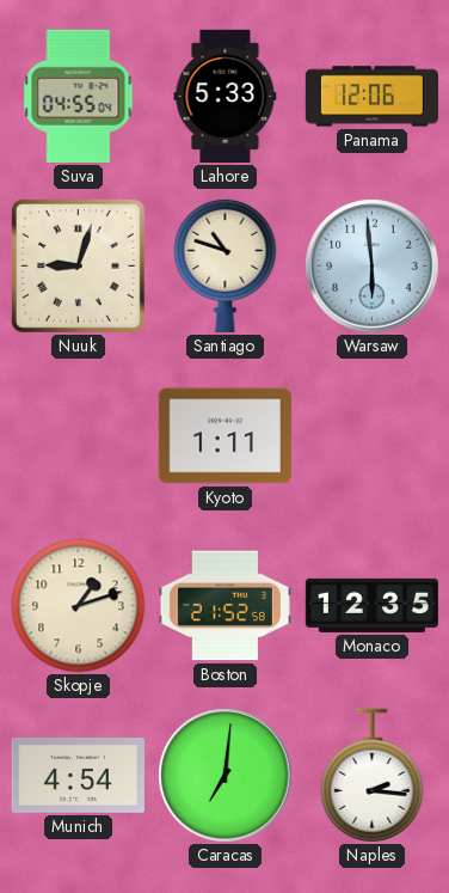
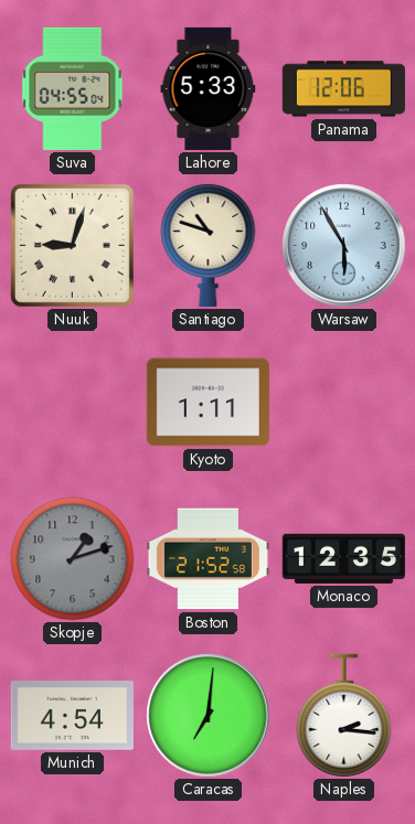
Warsaw: 5:59 -> 5:55
Skopje dial: cream -> grey
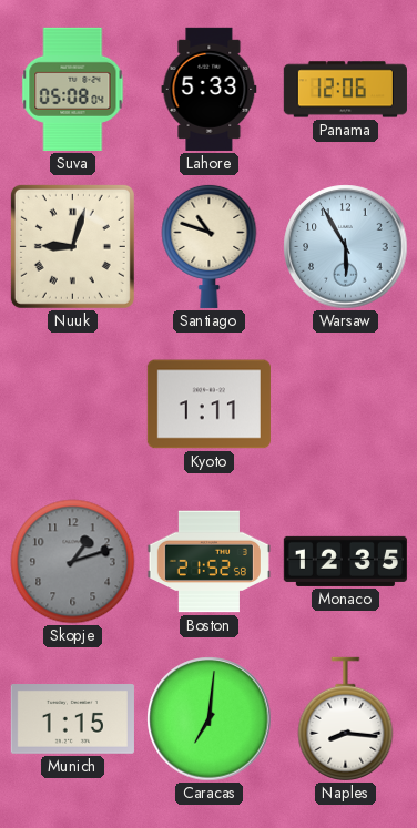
Suva: 04:55 -> 05:08
Munich: 4:54 -> 1:15
Naples: 2:16 -> 8:16
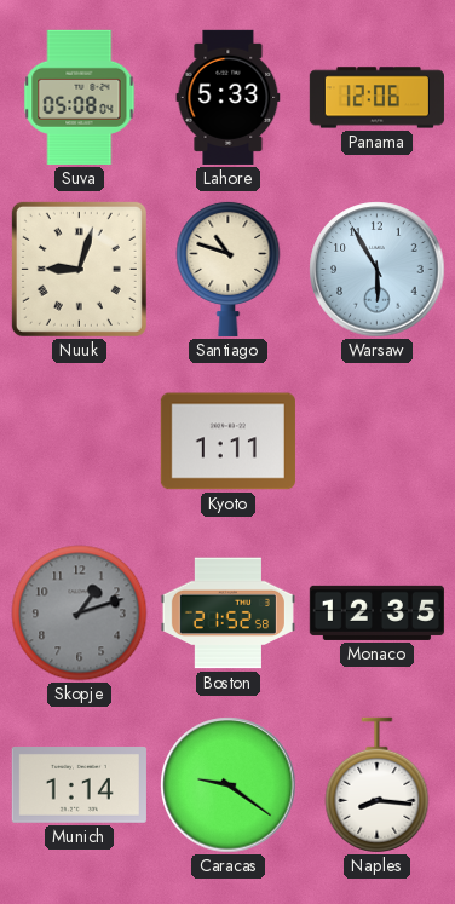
Munich: 1:15 -> 1:14
Caracas: 7:01 -> 9:21
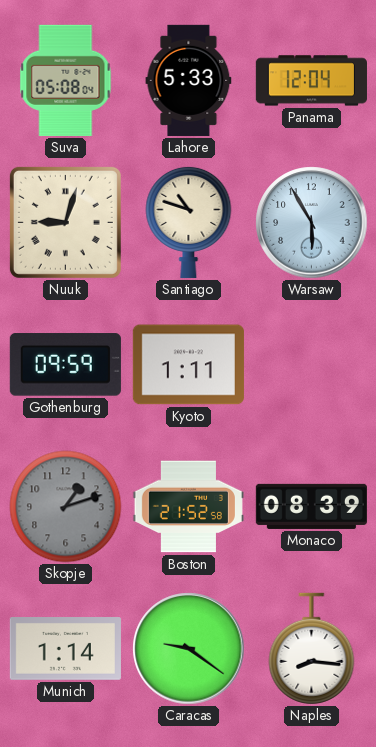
Panama: 12:06 -> 12:04
Gothenburg: none -> 09:59
Monaco: 12:35 -> 08:39
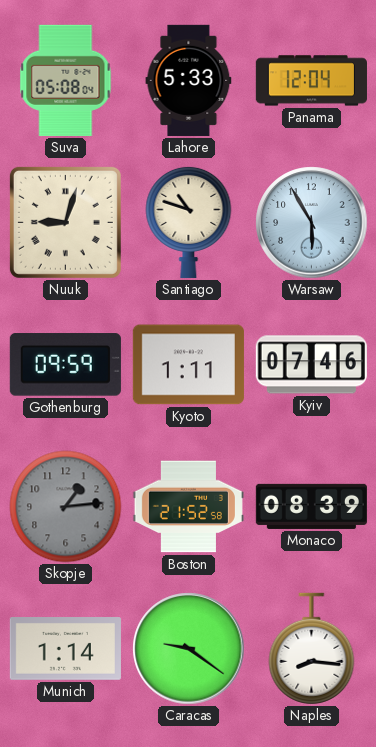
Kyiv: none -> 07:46
Skopje: 1:12 -> 1:14
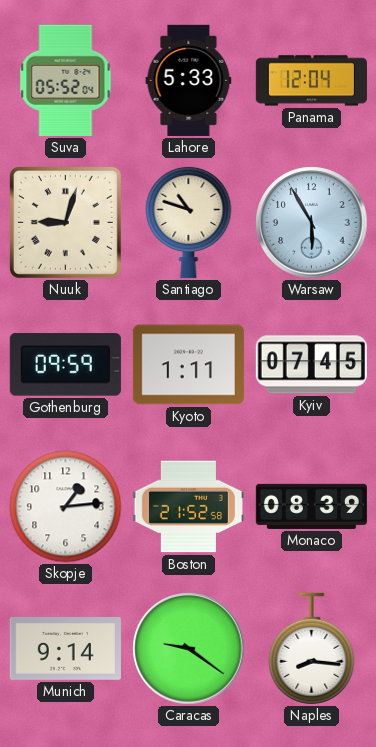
Suva: 05:08 -> 05:52
Kyiv: 07:46 -> 07:45
Skopje dial: grey -> white
Munich: 1:14 -> 9:14
